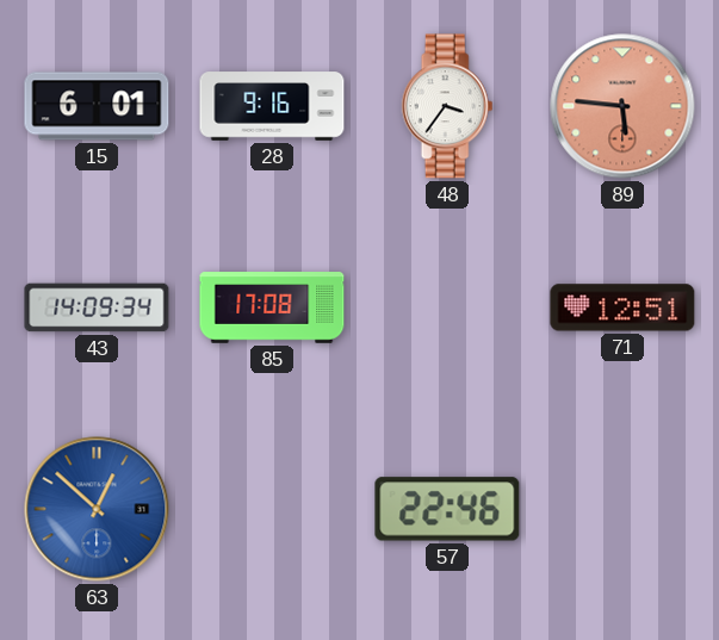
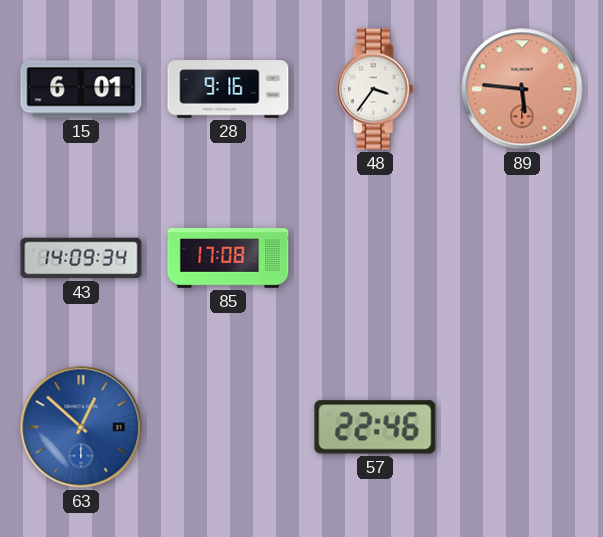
71: 12:51 -> none
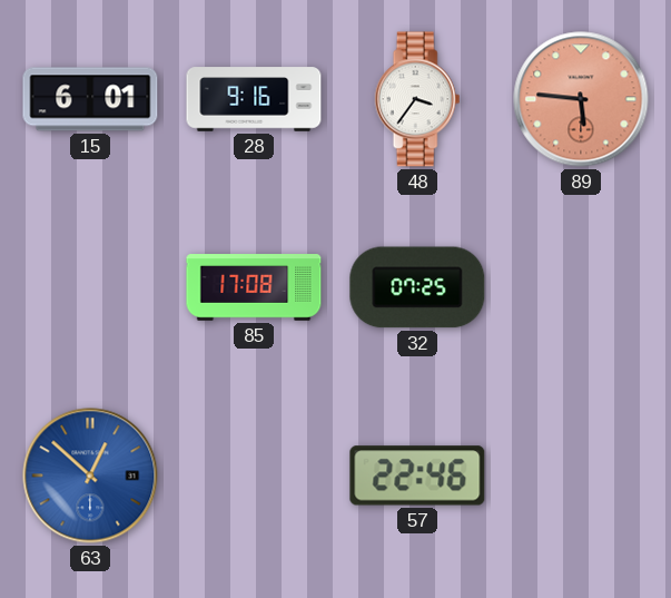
43: 14:09 -> none
32: none -> 07:25
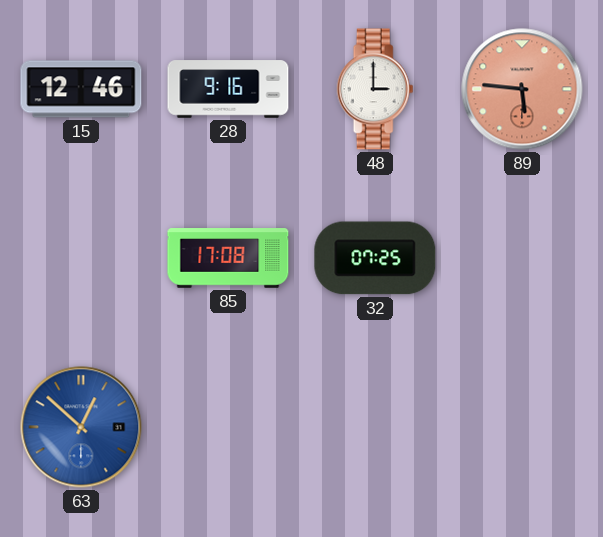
15: 6:01 -> 12:46
48: 3:36 -> 3:00
57: 22:46 -> none
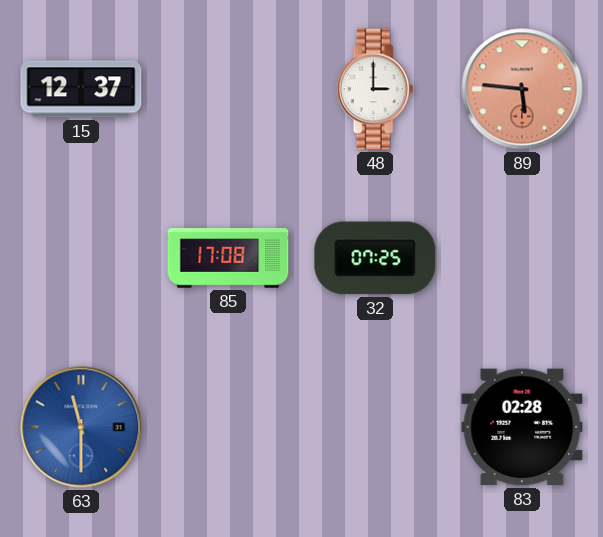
15: 12:46 -> 12:37
28: 9:16 -> none
63: 12:52 -> 11:30
83: none -> 02:28
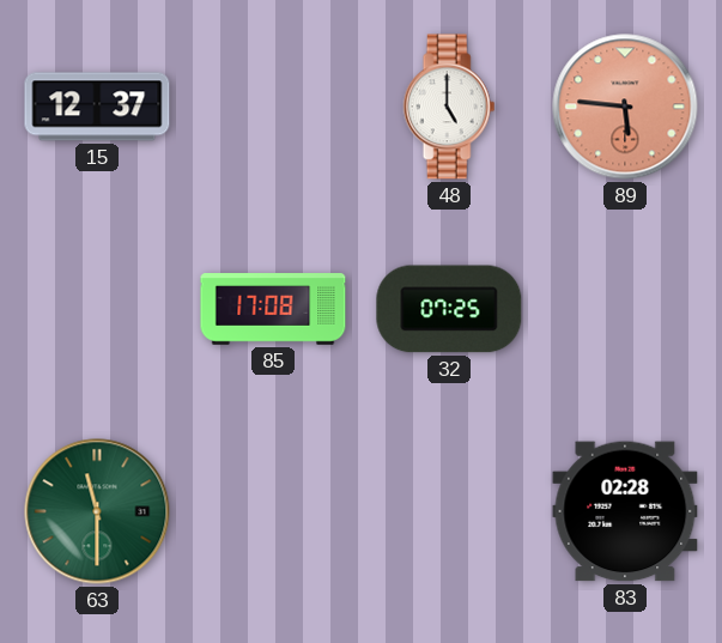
48: 3:00 -> 5:00
63 dial: blue -> green
